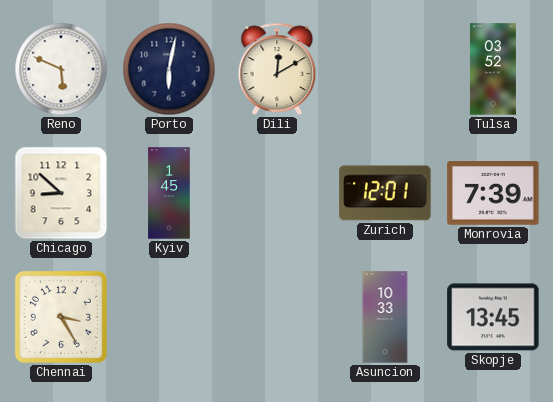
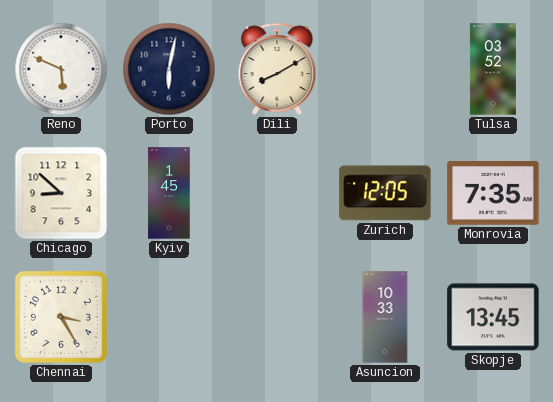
Dili: 12:10 -> 8:10
Zurich: 12:01 -> 12:05
Monrovia: 7:39 -> 7:35
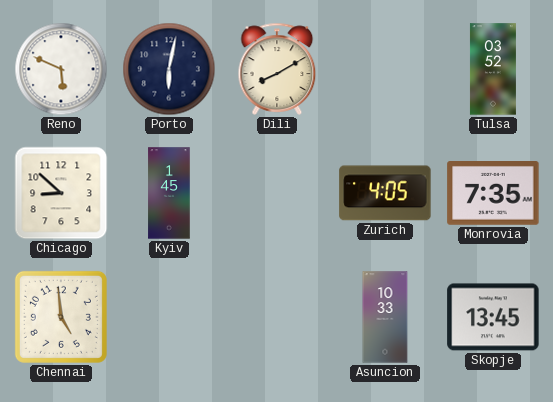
Zurich: 12:05 -> 4:05
Chennai: 3:25 -> 4:59
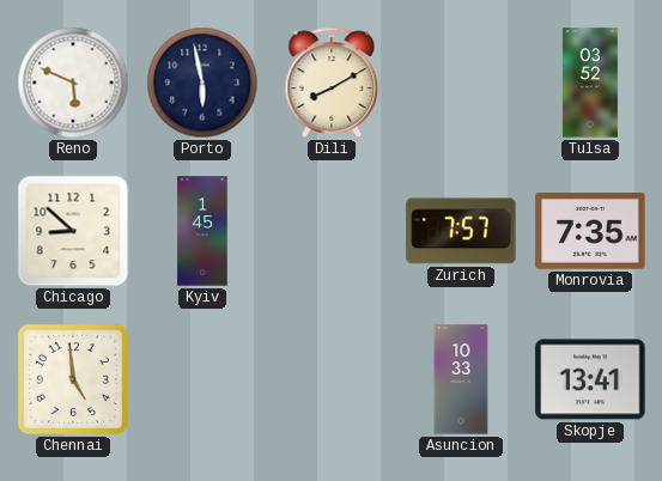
Porto: 6:02 -> 5:58
Zurich: 4:05 -> 7:57
Skopje: 13:45 -> 13:41
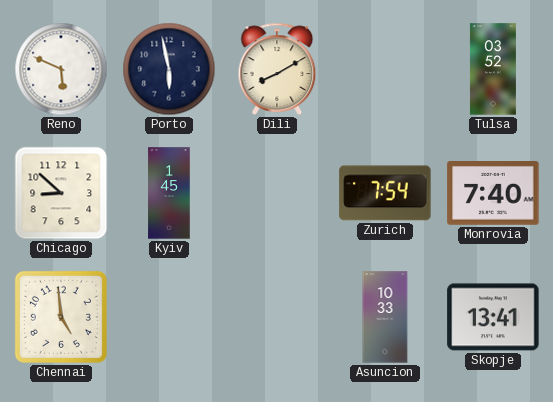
Zurich: 7:57 -> 7:54
Monrovia: 7:35 -> 7:40
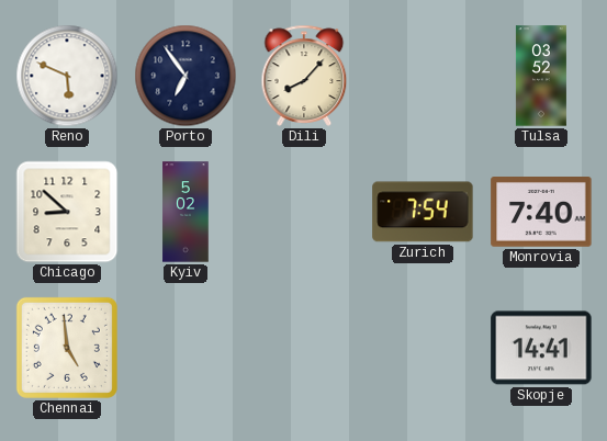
Porto: 5:58 -> 6:54
Dili: 8:10 -> 8:07
Kyiv: 1:45 -> 5:02
Asuncion: 10:33 -> none
Skopje: 13:41 -> 14:41
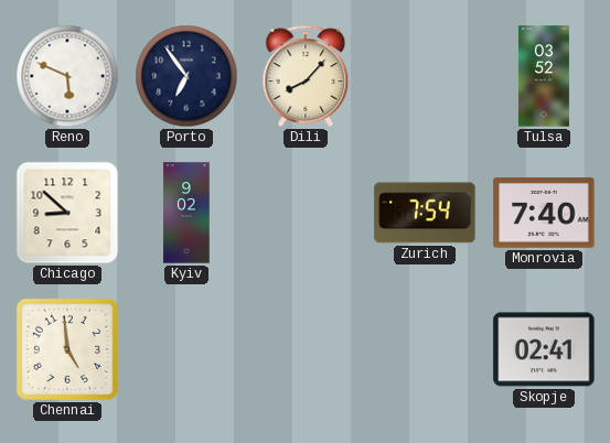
Kyiv: 5:02 -> 9:02
Skopje: 14:41 -> 02:41
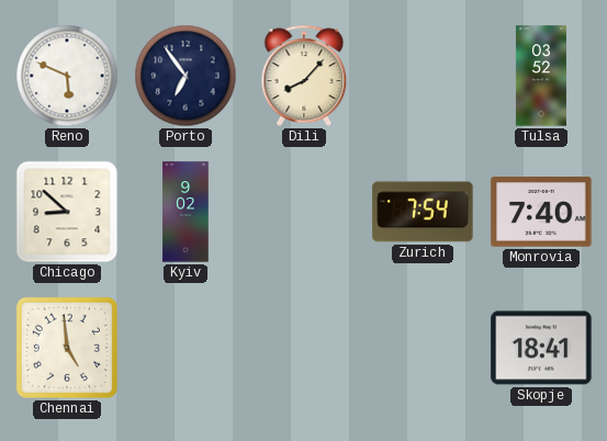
Skopje: 02:41 -> 18:41
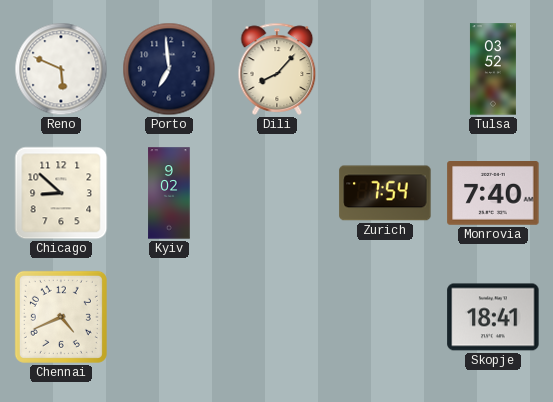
Porto: 6:54 -> 6:59
Chennai: 4:59 -> 4:41
